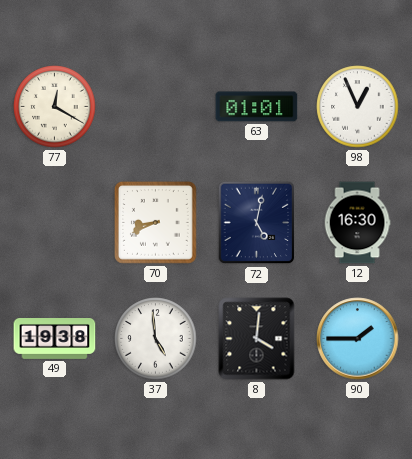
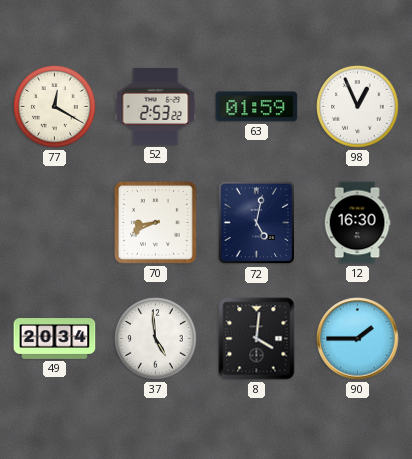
52: none -> 2:53
63: 01:01 -> 01:59
49: 19:38 -> 20:34
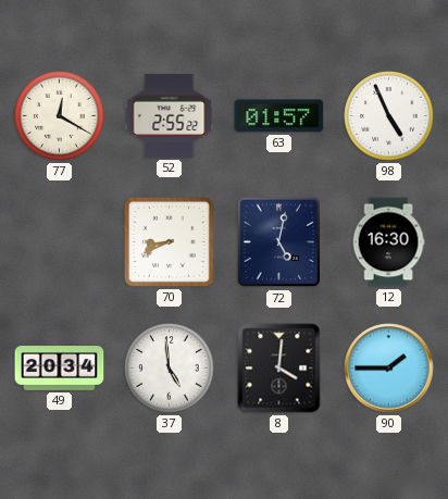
52: 2:53 -> 2:55
63: 01:59 -> 01:57
98: 12:56 -> 4:56
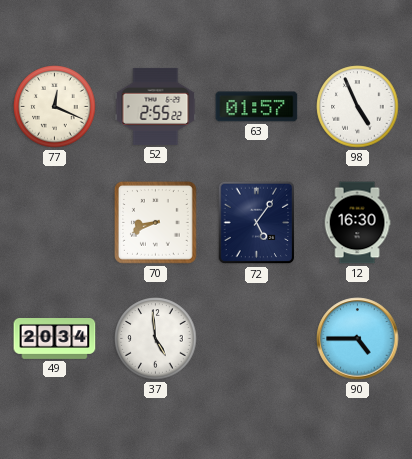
77: 12:20 -> 12:19
72: 5:02 -> 5:06
8: 4:01 -> none
90: 1:45 -> 4:45
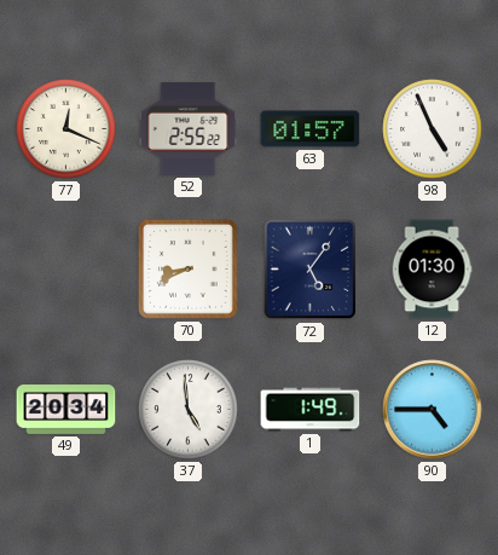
12: 16:30 -> 01:30
1: none -> 1:49
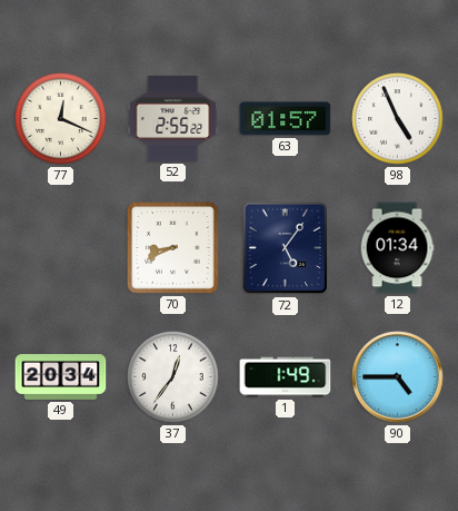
12: 01:30 -> 01:34
37: 4:59 -> 12:36
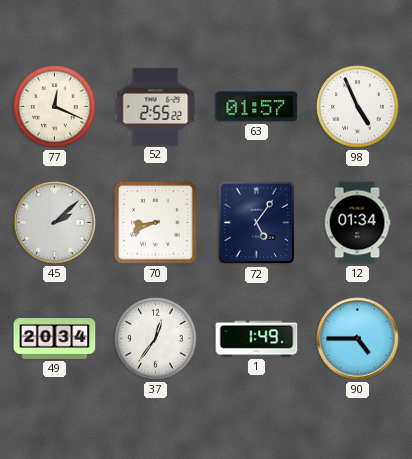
45: none -> 2:08
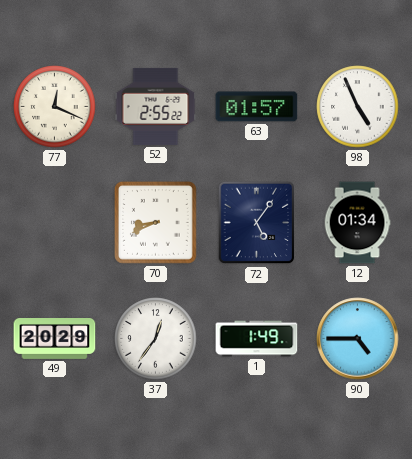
45: 2:08 -> none
49: 20:34 -> 20:29
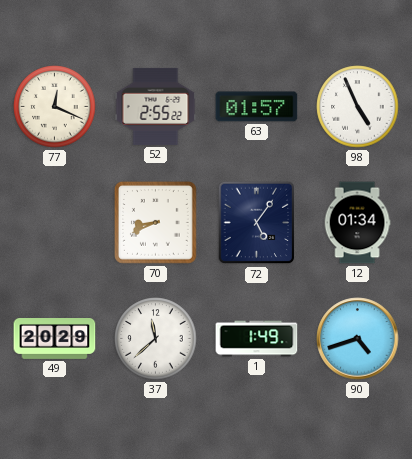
37: 12:36 -> 11:38
90: 4:45 -> 4:42
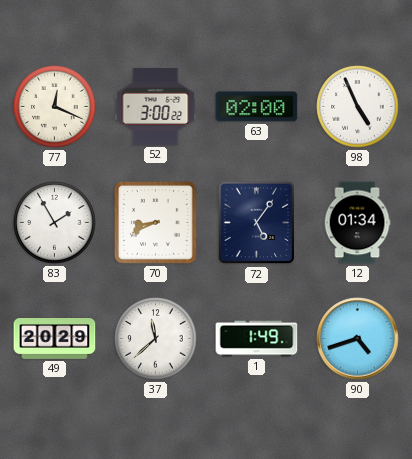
52: 2:55 -> 3:00
63: 01:57 -> 02:00
83: none -> 1:55
